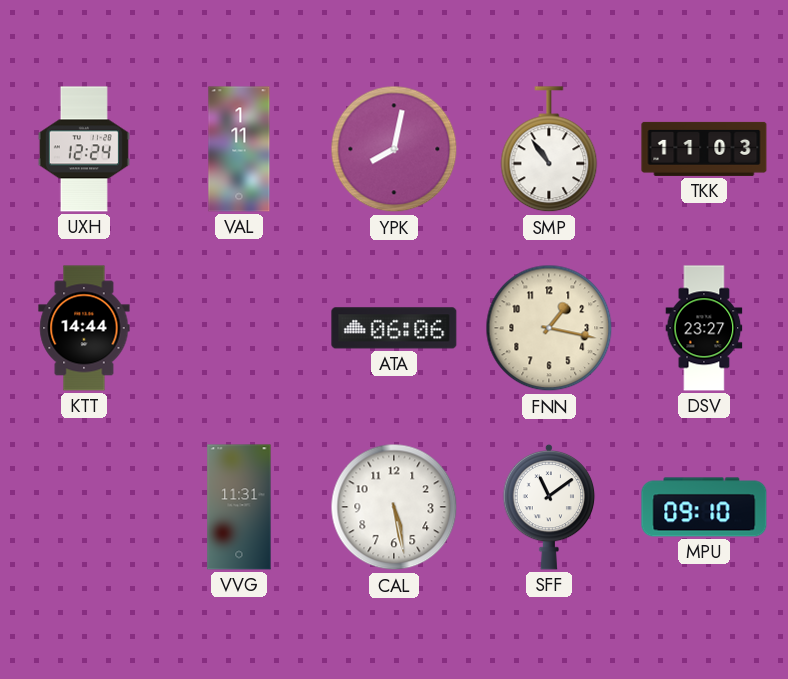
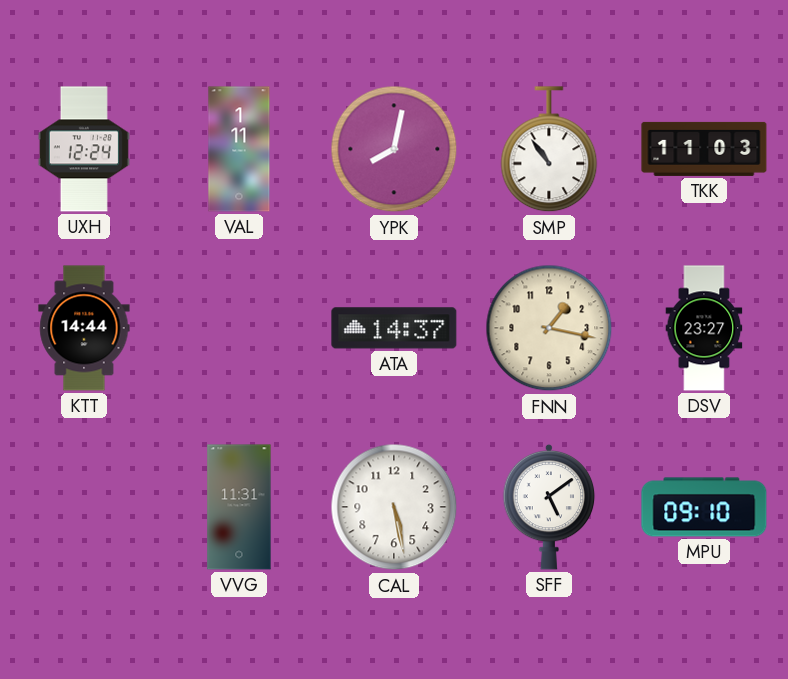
ATA: 06:06 -> 14:37
SFF: 11:09 -> 5:09
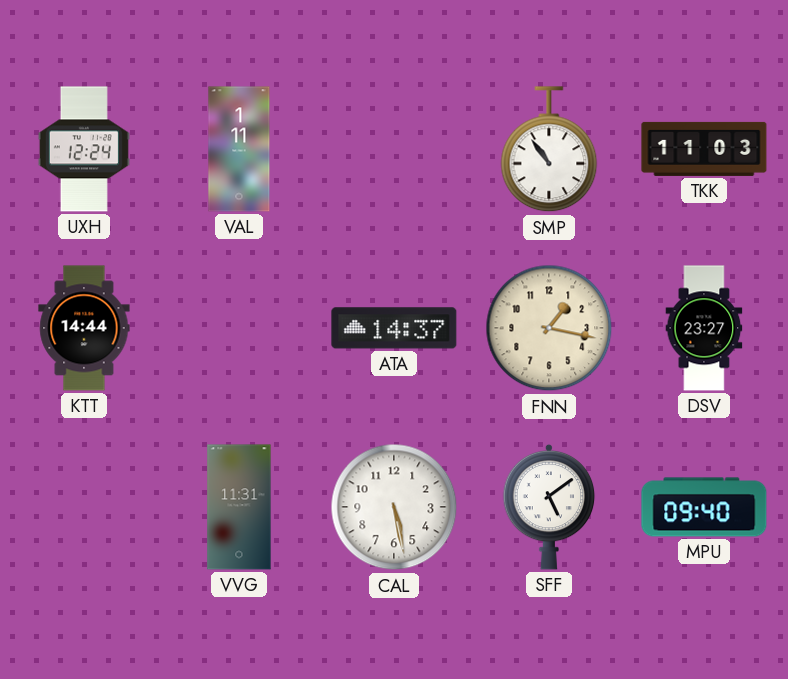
YPK: 8:02 -> none
MPU: 09:10 -> 09:40
